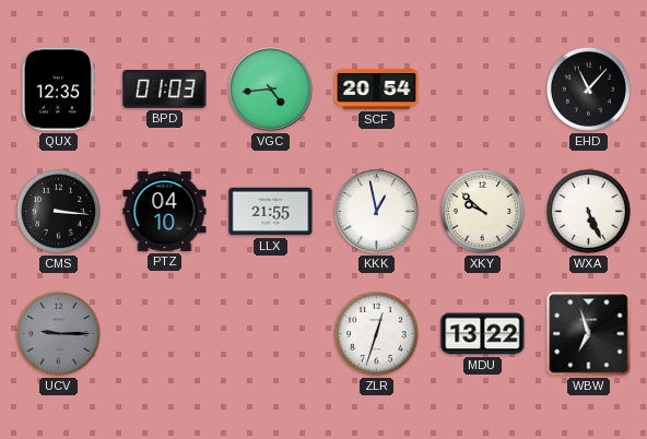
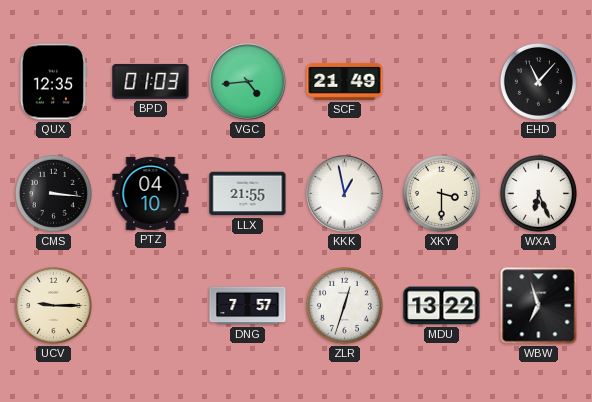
SCF: 20:54 -> 21:49
XKY: 9:52 -> 3:30
WXA: 5:26 -> 6:26
UCV dial: grey -> cream
DNG: none -> 7:57
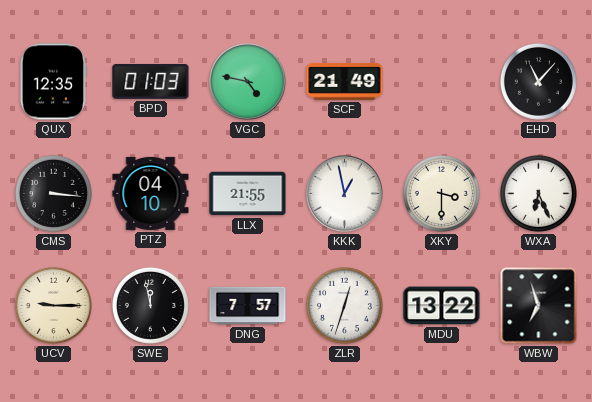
VGC: 4:44 -> 4:47
SWE: none -> 11:58
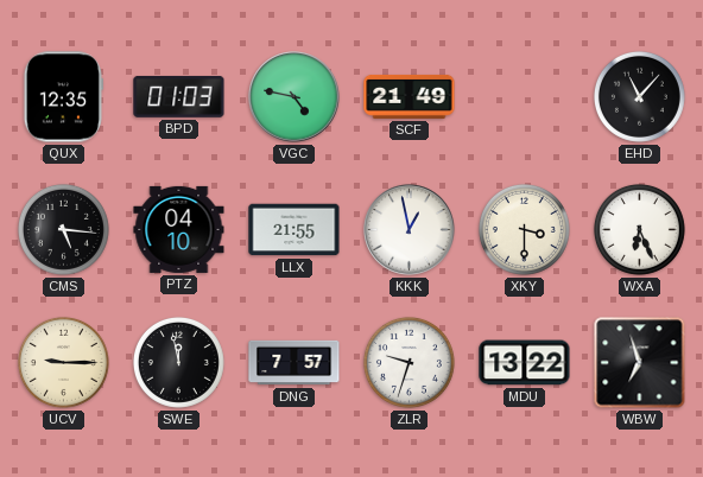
CMS: 3:16 -> 5:16
ZLR: 12:33 -> 9:33
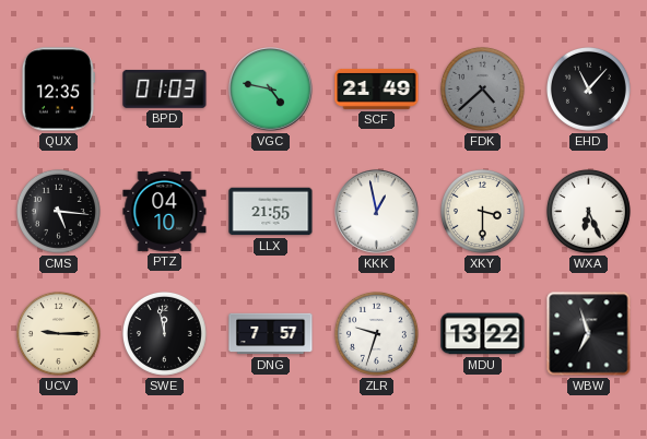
FDK: none -> 4:38
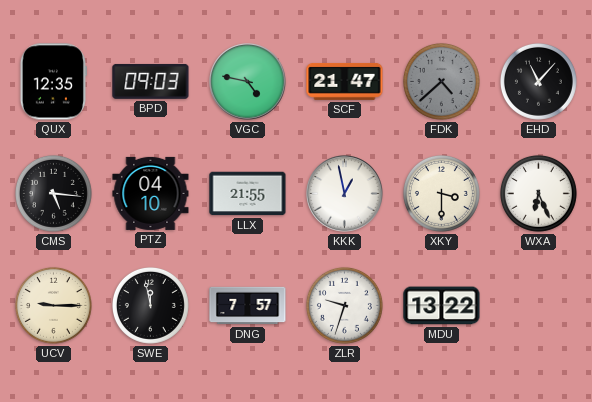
BPD: 01:03 -> 09:03
SCF: 21:49 -> 21:47
WBW: 6:57 -> none
